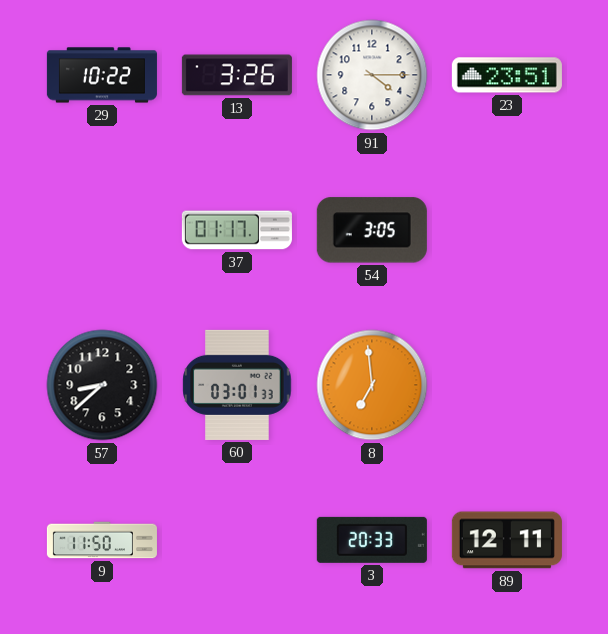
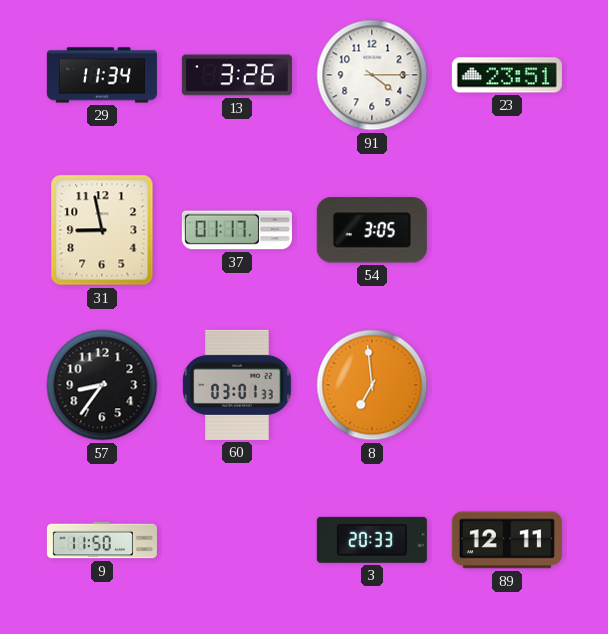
29: 10:22 -> 11:34
31: none -> 8:58
57: 8:38 -> 8:36
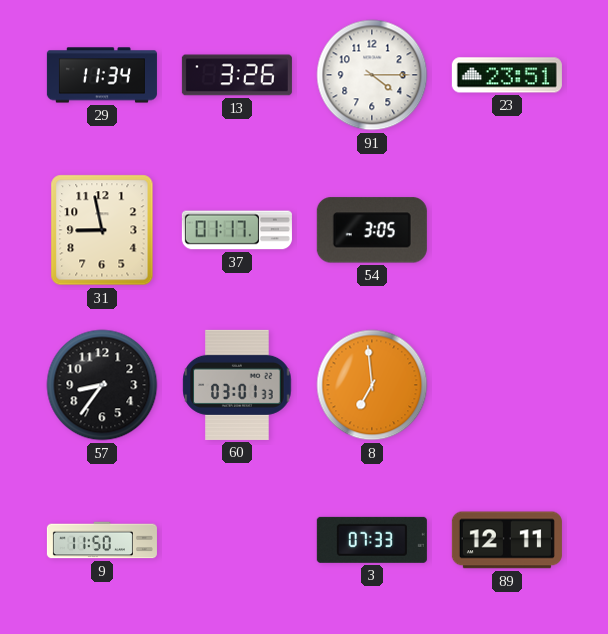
3: 20:33 -> 07:33
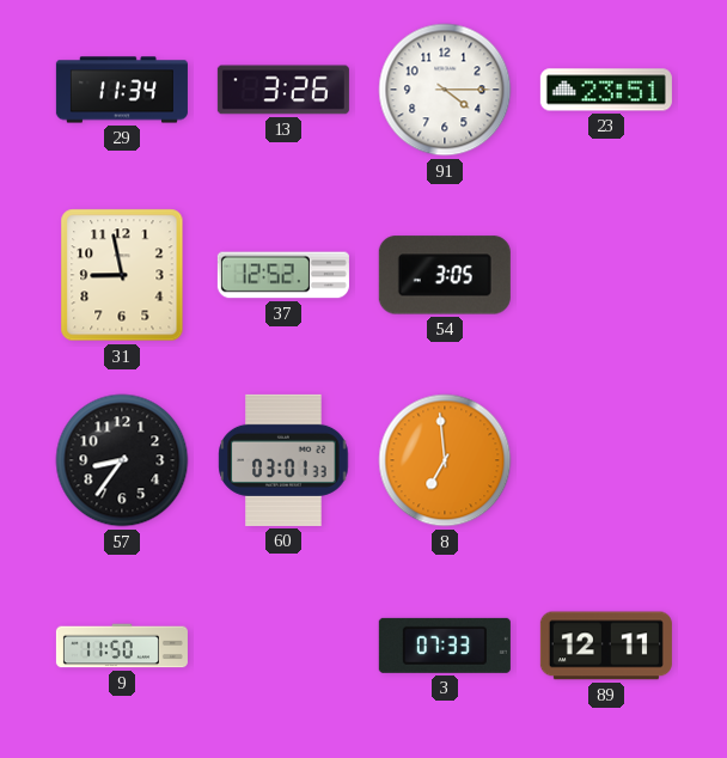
37: 01:17 -> 12:52
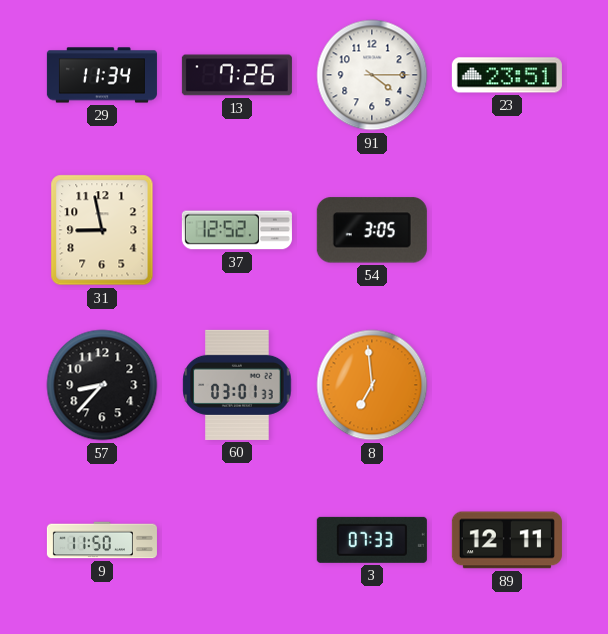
13: 3:26 -> 7:26
57: 8:36 -> 8:37
